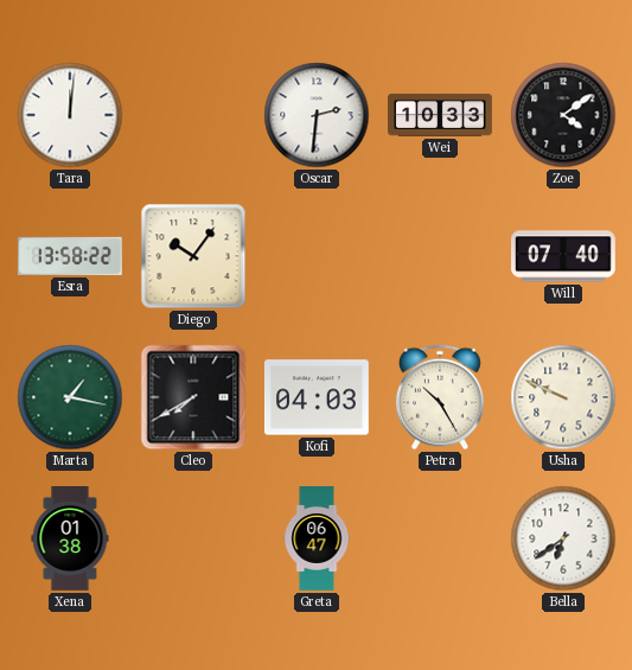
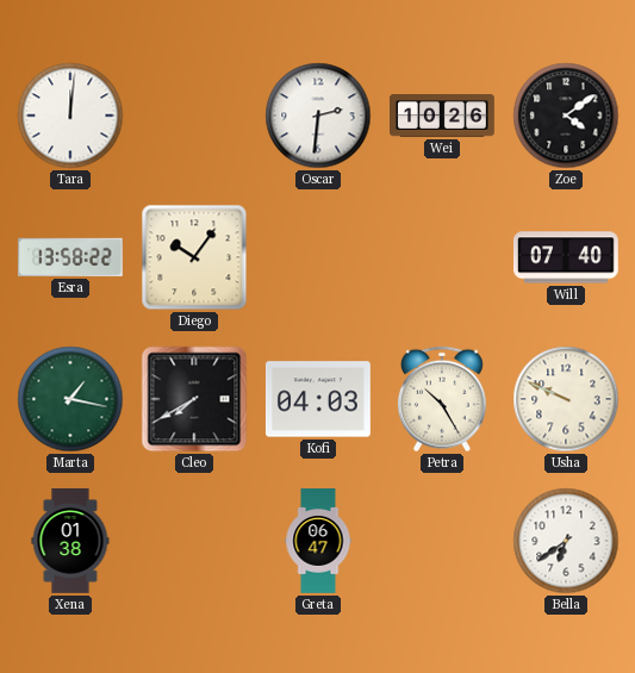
Wei: 10:33 -> 10:26
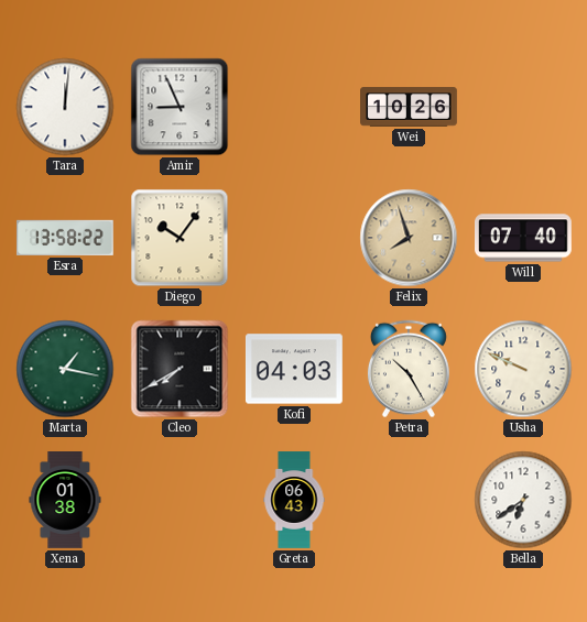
Amir: none -> 8:56
Oscar: 2:31 -> none
Zoe: 4:09 -> none
Felix: none -> 7:57
Greta: 06:47 -> 06:43
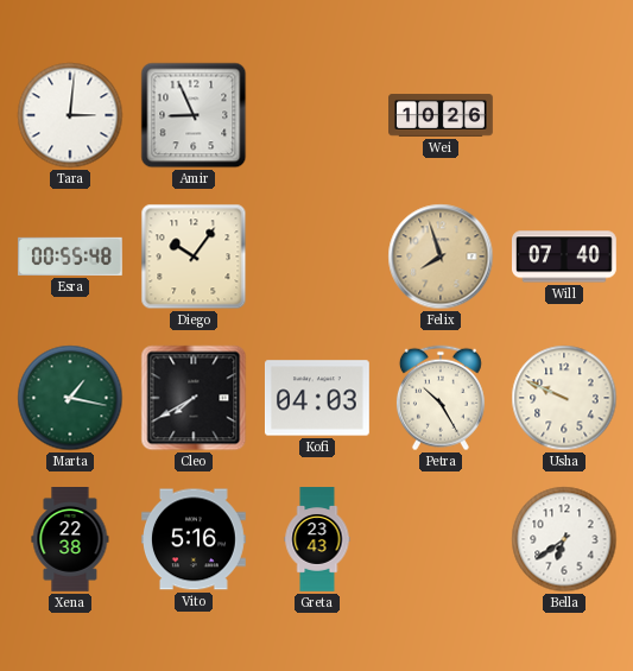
Tara: 12:01 -> 3:01
Esra: 13:58 -> 00:55
Xena: 01:38 -> 22:38
Vito: none -> 5:16
Greta: 06:43 -> 23:43
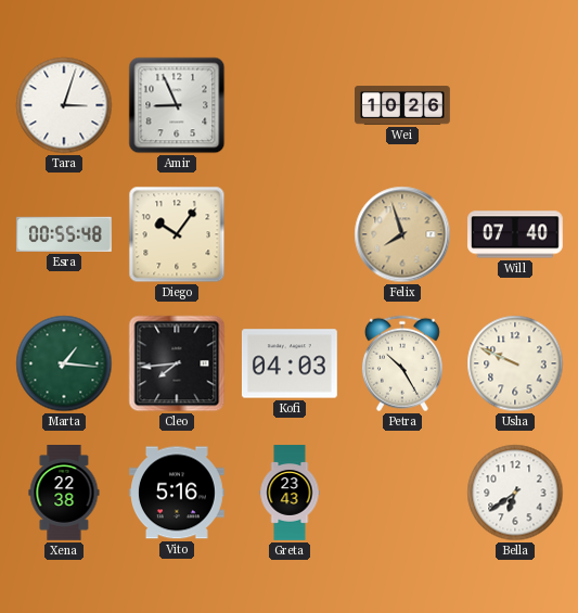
Tara: 3:01 -> 3:03
Marta: 1:17 -> 1:16
Cleo: 7:40 -> 7:44
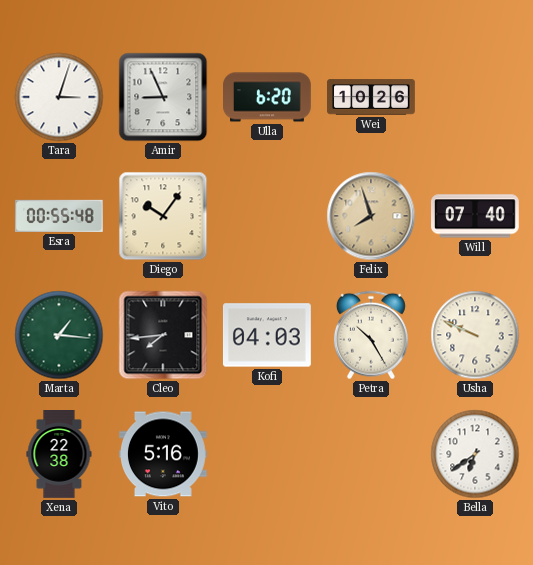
Ulla: none -> 6:20
Greta: 23:43 -> none
